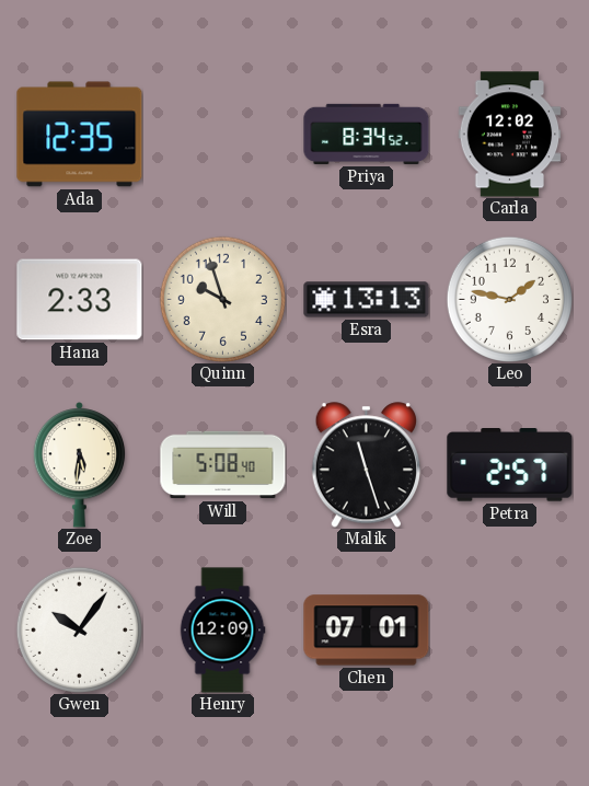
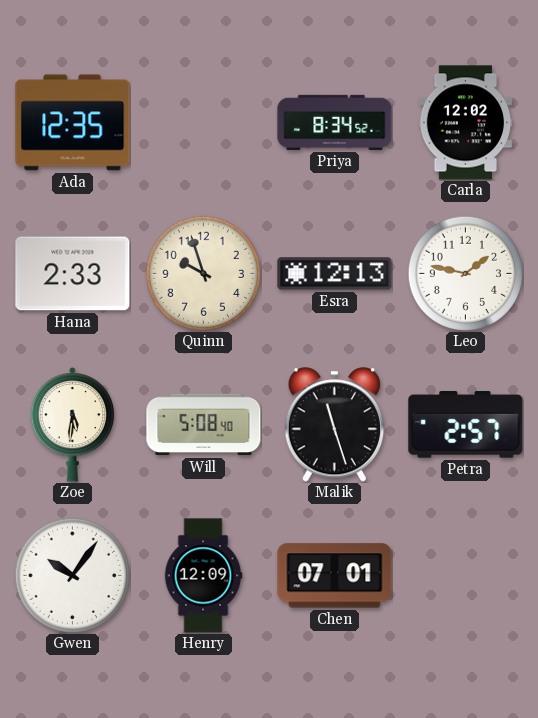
Esra: 13:13 -> 12:13
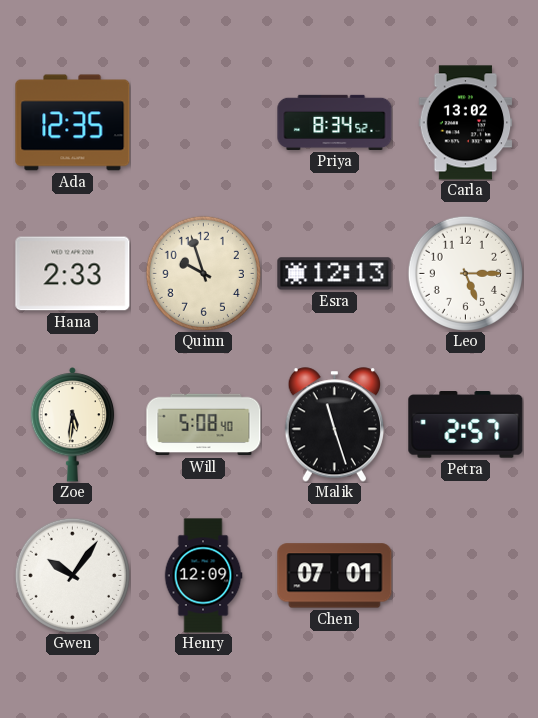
Carla: 12:02 -> 13:02
Leo: 1:47 -> 5:15
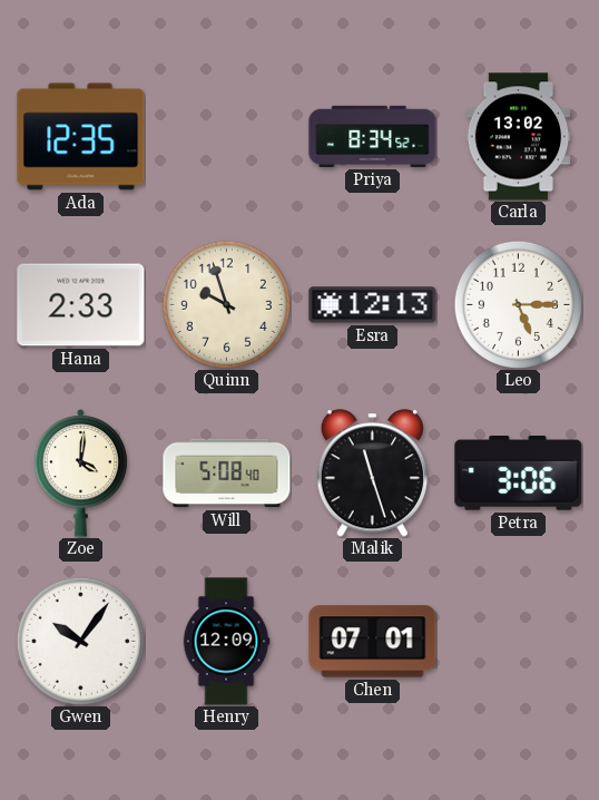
Zoe: 5:31 -> 4:01
Petra: 2:57 -> 3:06
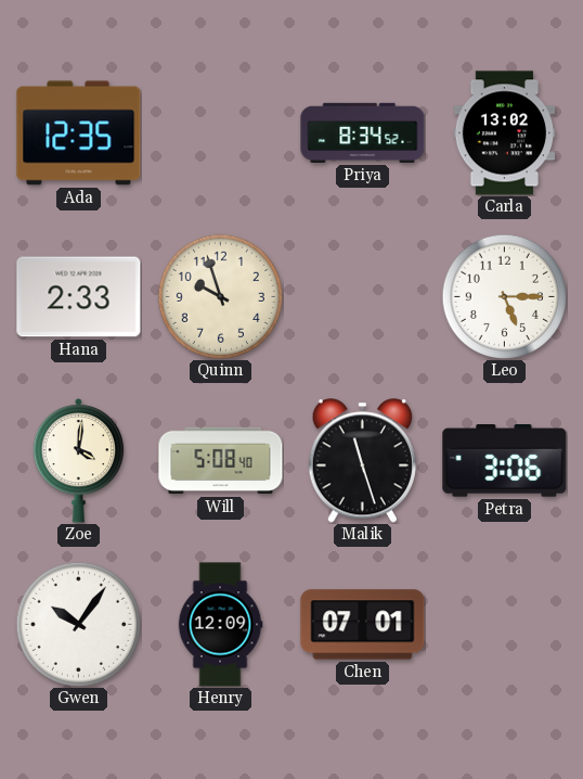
Esra: 12:13 -> none
